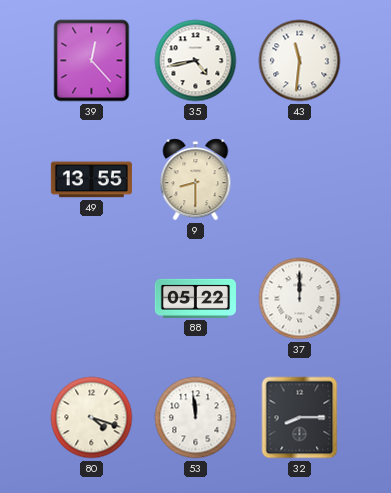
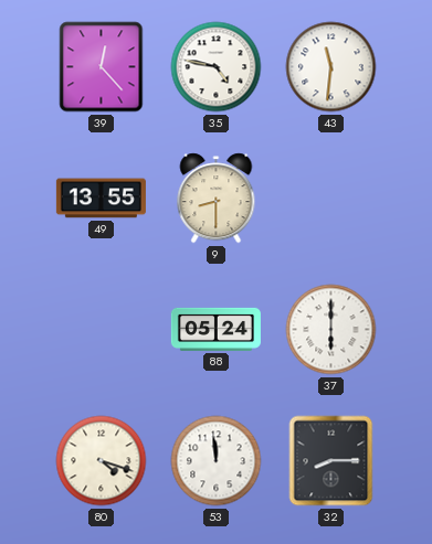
35: 4:43 -> 4:47
88: 05:22 -> 05:24
37: 12:00 -> 6:00
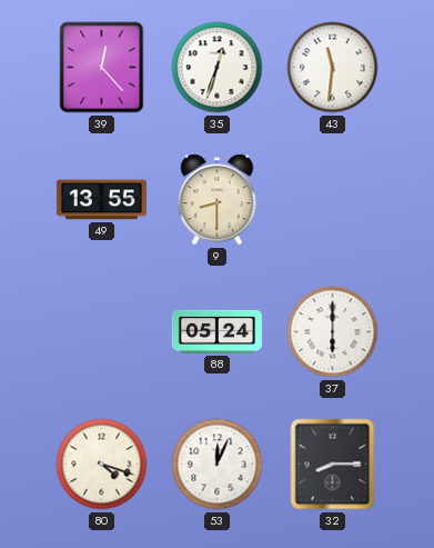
35: 4:47 -> 12:33
53: 11:59 -> 12:04
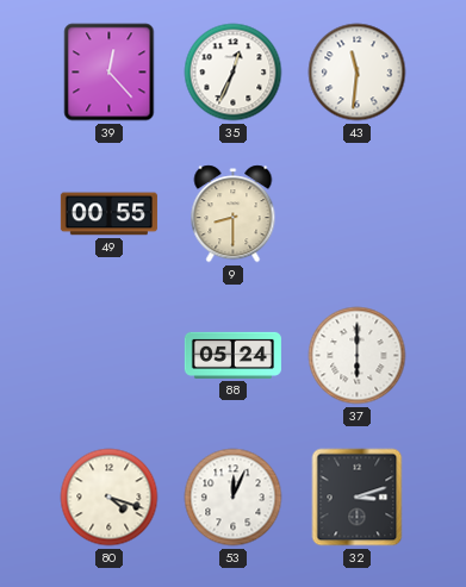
35: 12:33 -> 12:34
49: 13:55 -> 00:55
32: 8:15 -> 3:12
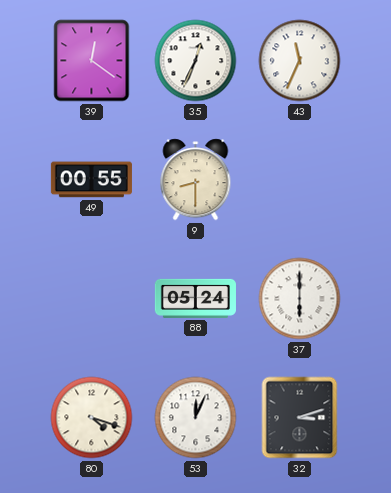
39: 12:23 -> 12:21
43: 11:31 -> 11:34
